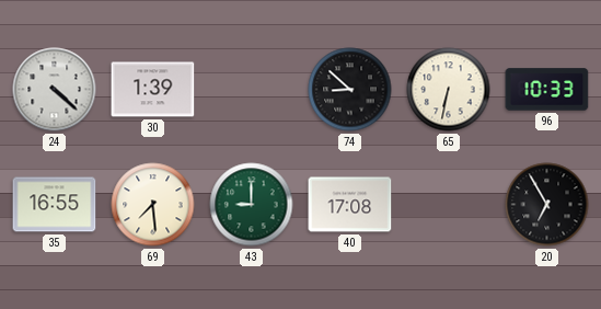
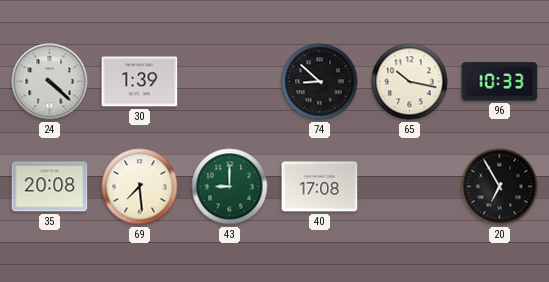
65: 6:32 -> 10:17
35: 16:55 -> 20:08
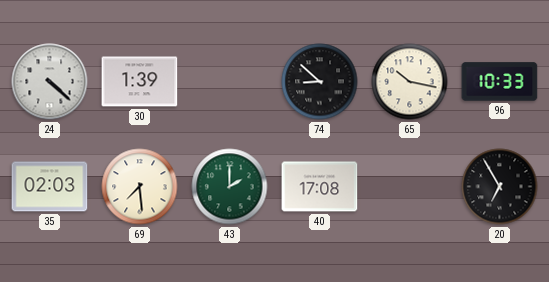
35: 20:08 -> 02:03
43: 9:00 -> 2:00
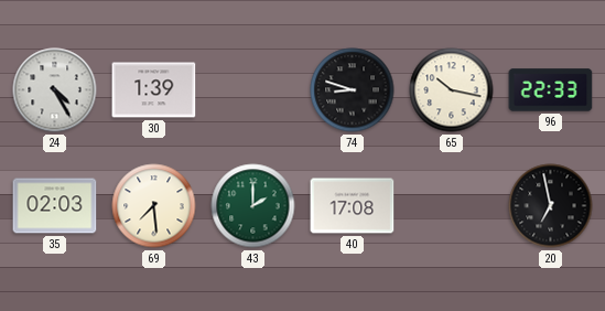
24: 4:22 -> 4:25
74: 8:52 -> 8:48
96: 10:33 -> 22:33
20: 6:55 -> 6:58
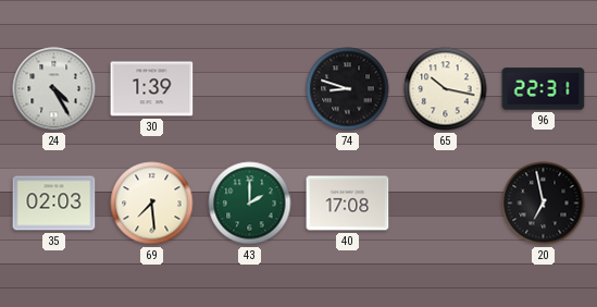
96: 22:33 -> 22:31
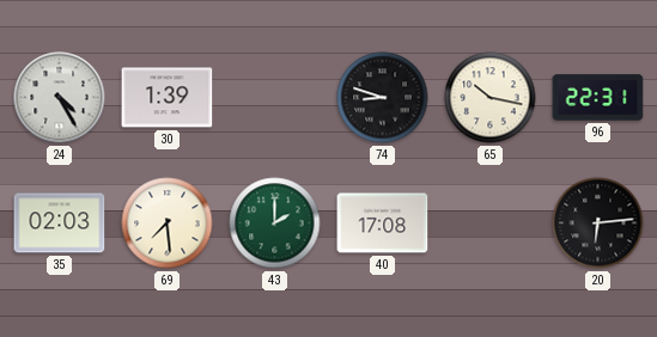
20: 6:58 -> 6:14
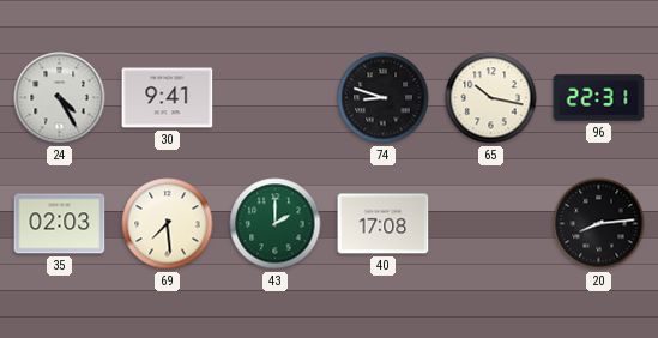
30: 1:39 -> 9:41
20: 6:14 -> 8:14
